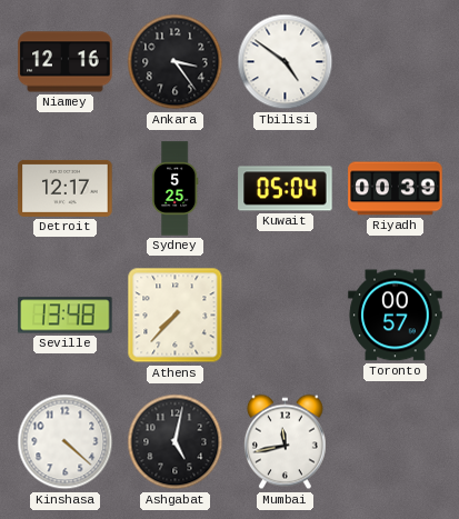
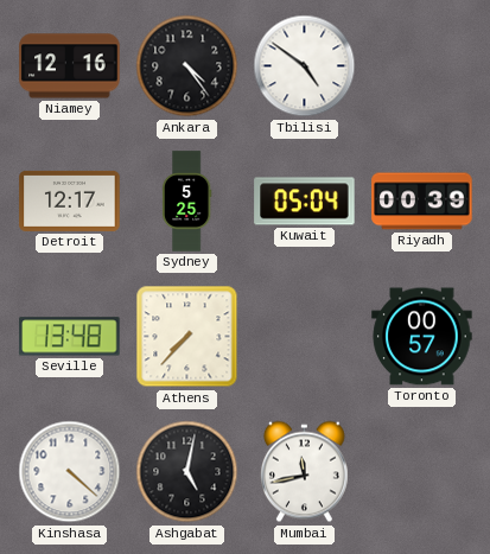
Ankara: 3:24 -> 4:24
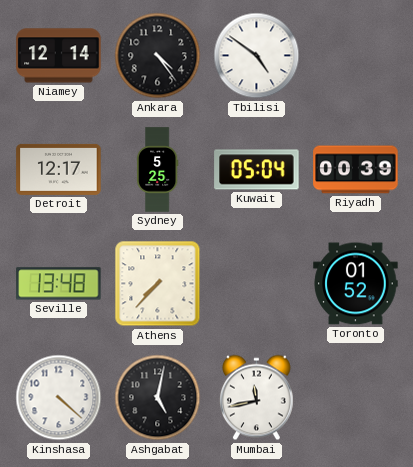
Niamey: 12:16 -> 12:14
Toronto: 00:57 -> 01:52
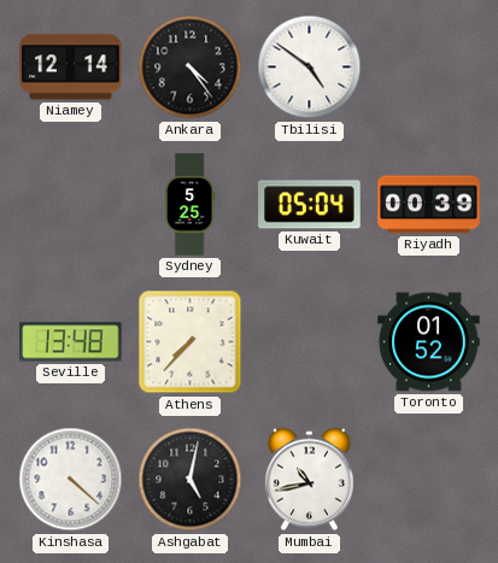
Detroit: 12:17 -> none
Mumbai: 11:43 -> 10:43
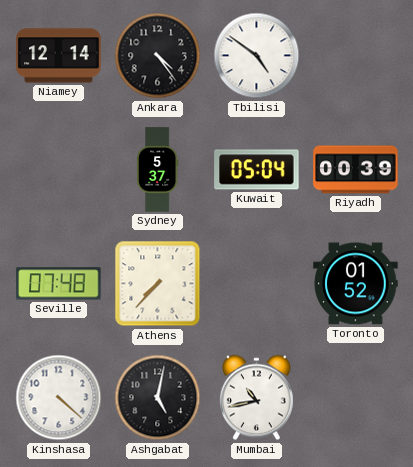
Sydney: 5:25 -> 5:37
Seville: 13:48 -> 07:48
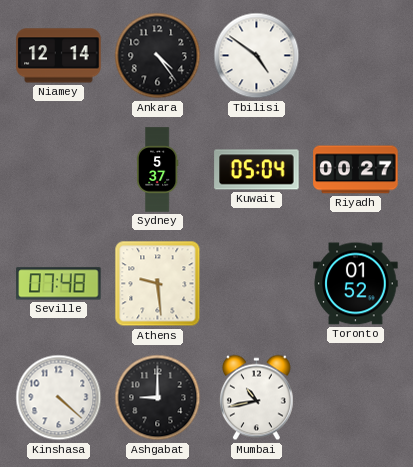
Riyadh: 00:39 -> 00:27
Athens: 7:37 -> 9:29
Ashgabat: 5:02 -> 9:00
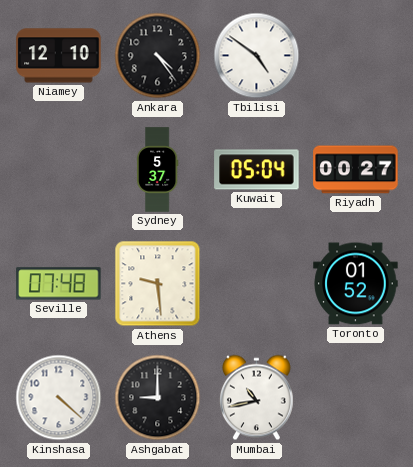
Niamey: 12:14 -> 12:10
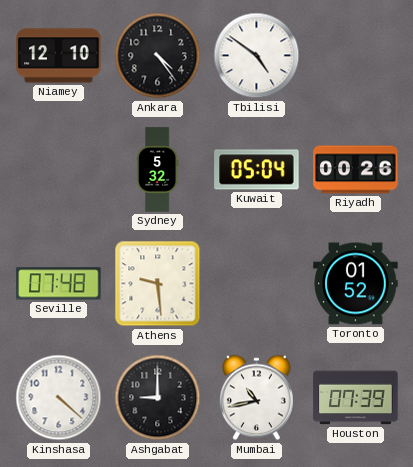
Sydney: 5:37 -> 5:32
Riyadh: 00:27 -> 00:26
Houston: none -> 07:39
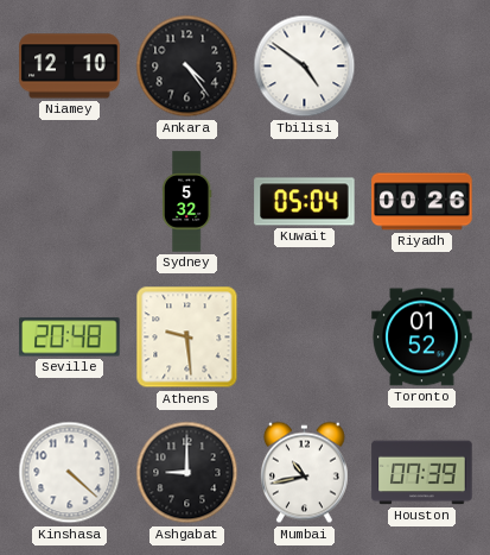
Seville: 07:48 -> 20:48
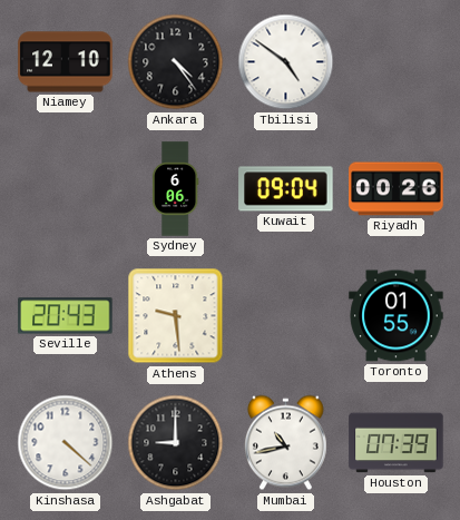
Sydney: 5:32 -> 6:06
Kuwait: 05:04 -> 09:04
Seville: 20:48 -> 20:43
Toronto: 01:52 -> 01:55
